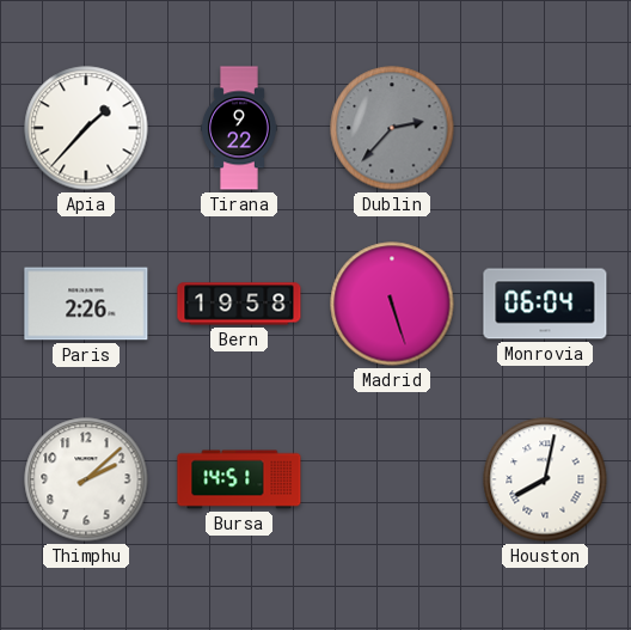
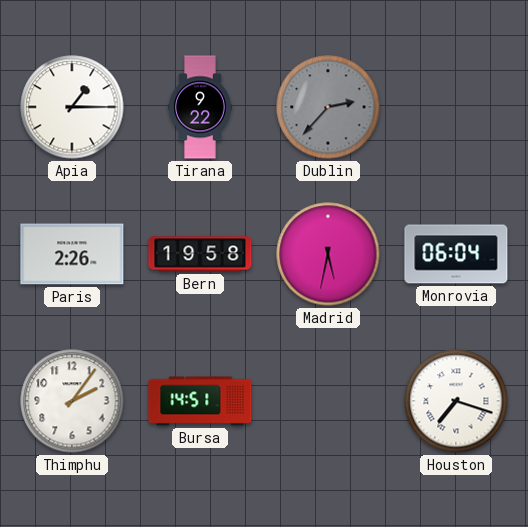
Apia: 1:37 -> 1:15
Madrid: 5:27 -> 5:32
Thimphu: 2:08 -> 2:06
Houston: 8:02 -> 7:18
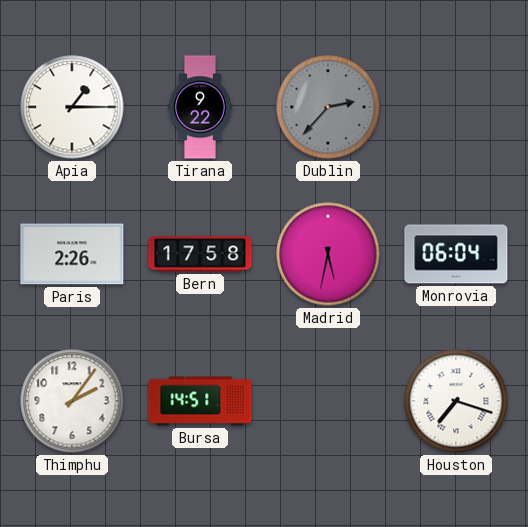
Bern: 19:58 -> 17:58
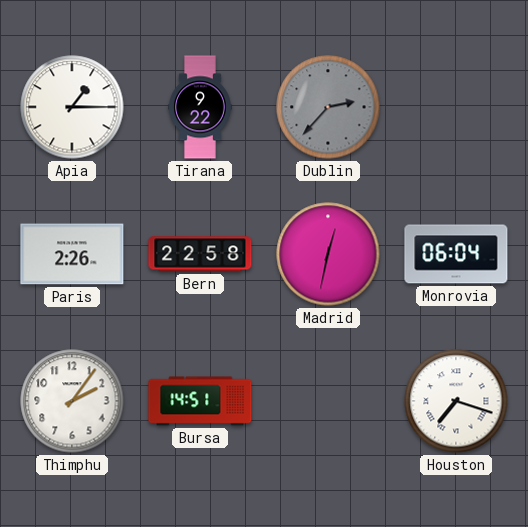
Bern: 17:58 -> 22:58
Madrid: 5:32 -> 12:32
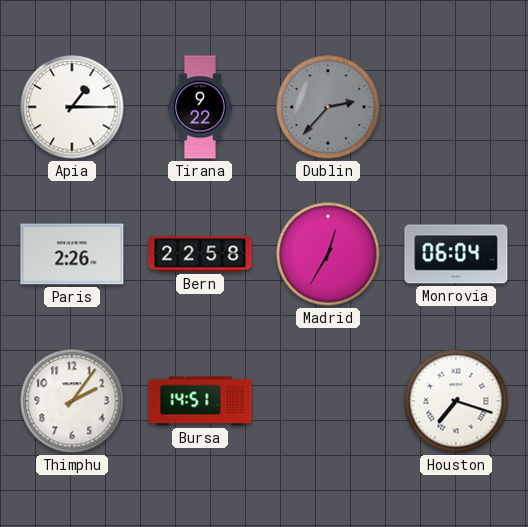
Madrid: 12:32 -> 12:35
